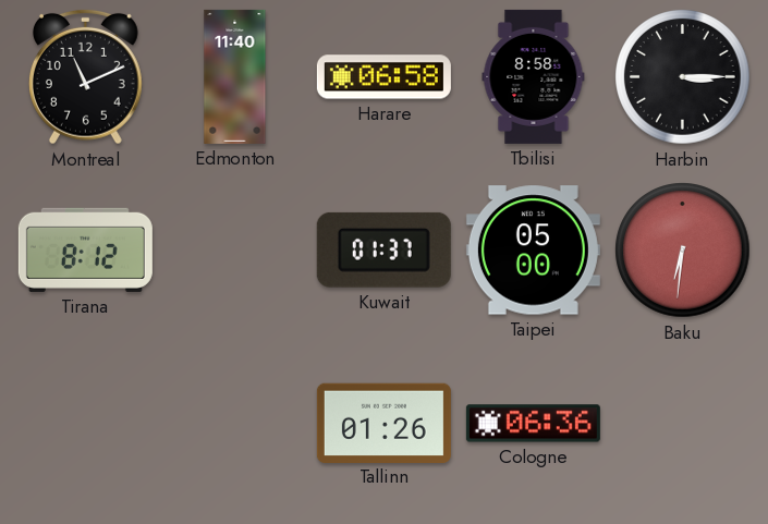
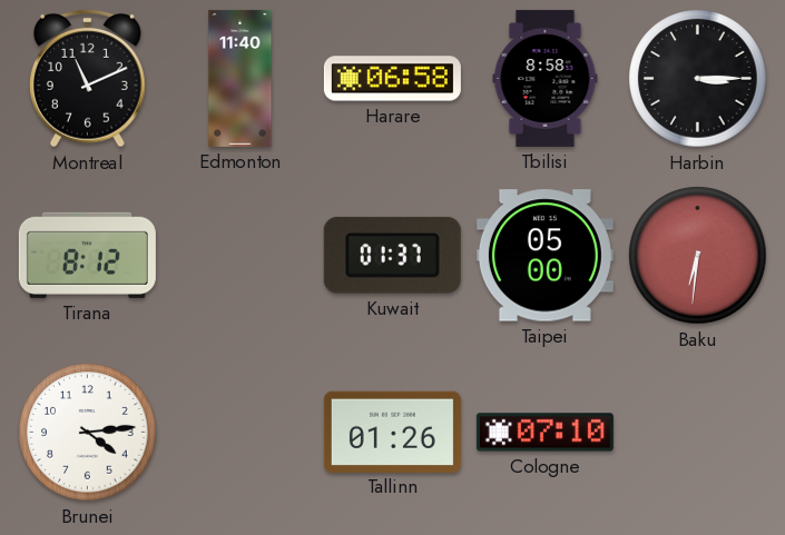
Brunei: none -> 4:14
Cologne: 06:36 -> 07:10
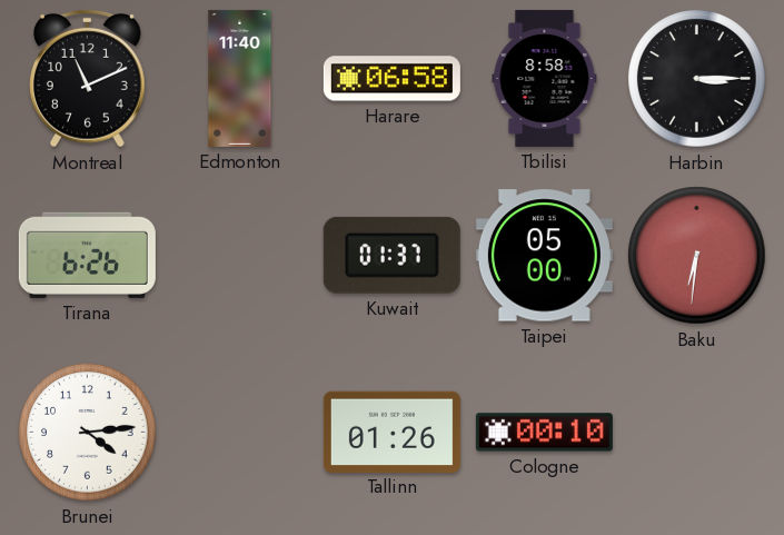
Tirana: 8:12 -> 6:26
Cologne: 07:10 -> 00:10
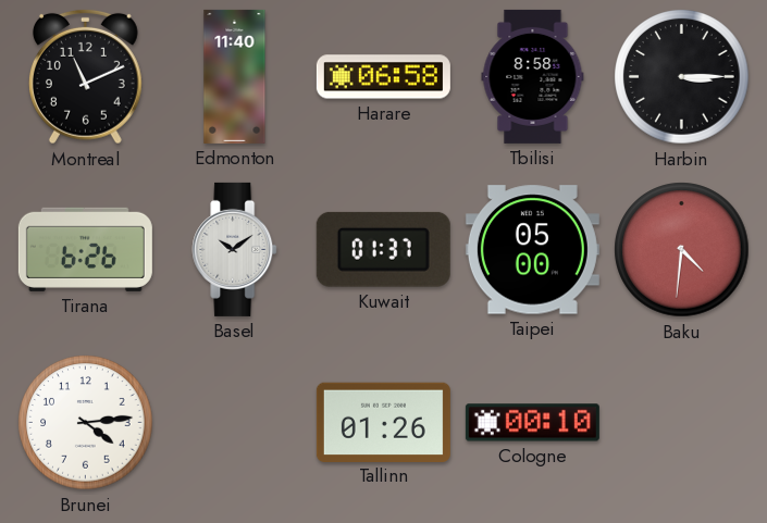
Basel: none -> 10:09
Baku: 6:31 -> 4:31
